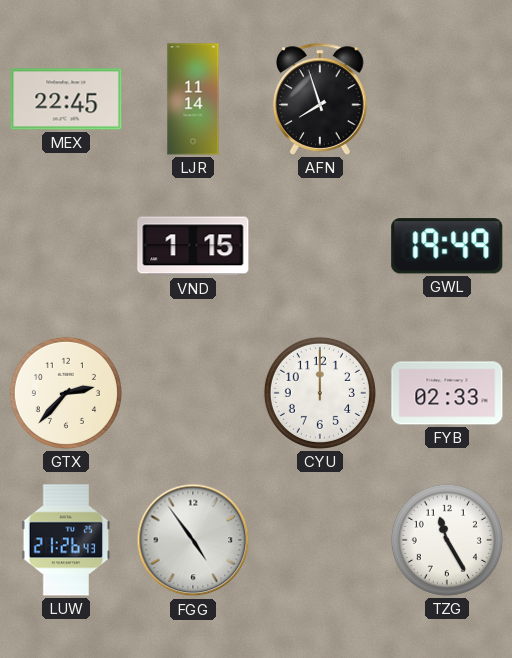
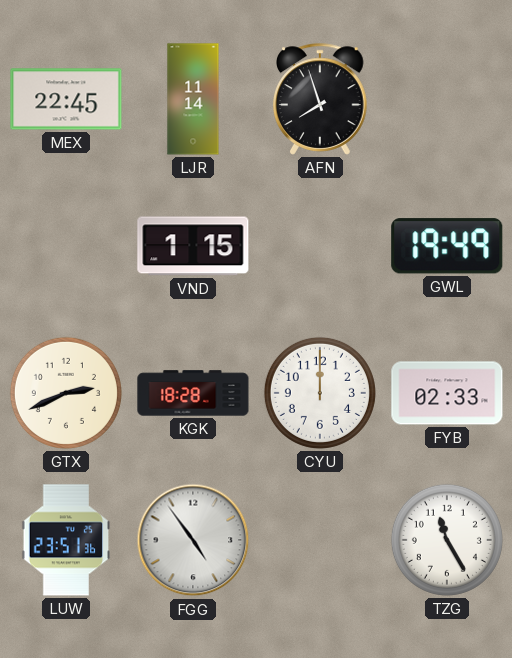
GTX: 2:37 -> 2:41
KGK: none -> 18:28
LUW: 21:26 -> 23:51
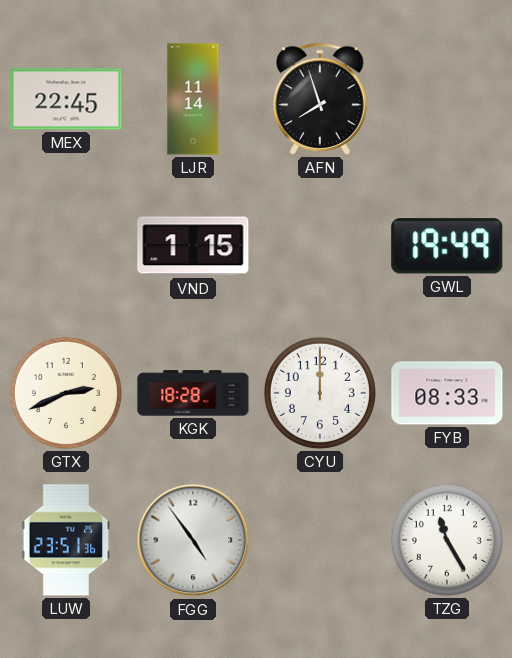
FYB: 02:33 -> 08:33
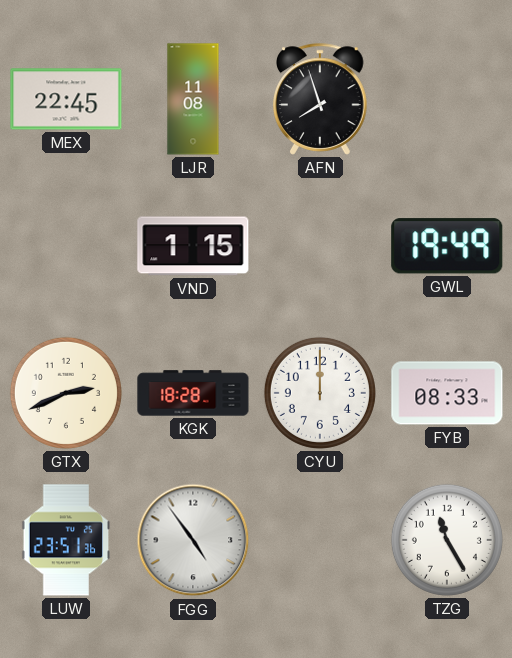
LJR: 11:14 -> 11:08
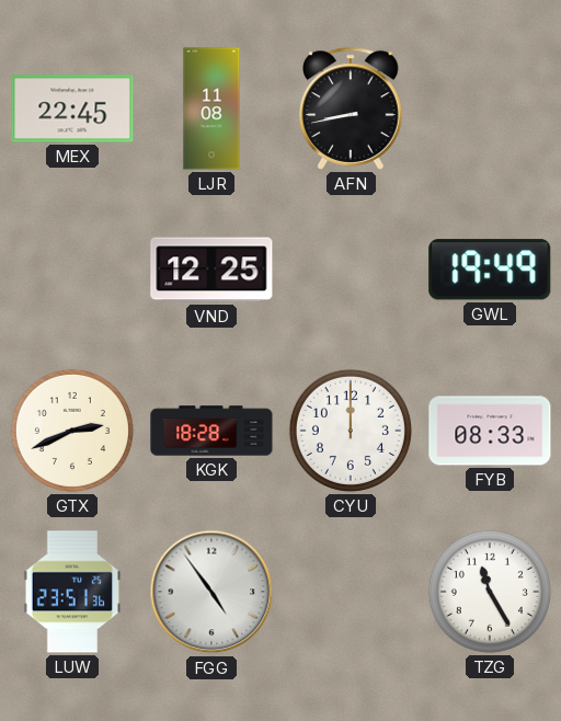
AFN: 7:57 -> 8:43
VND: 1:15 -> 12:25
